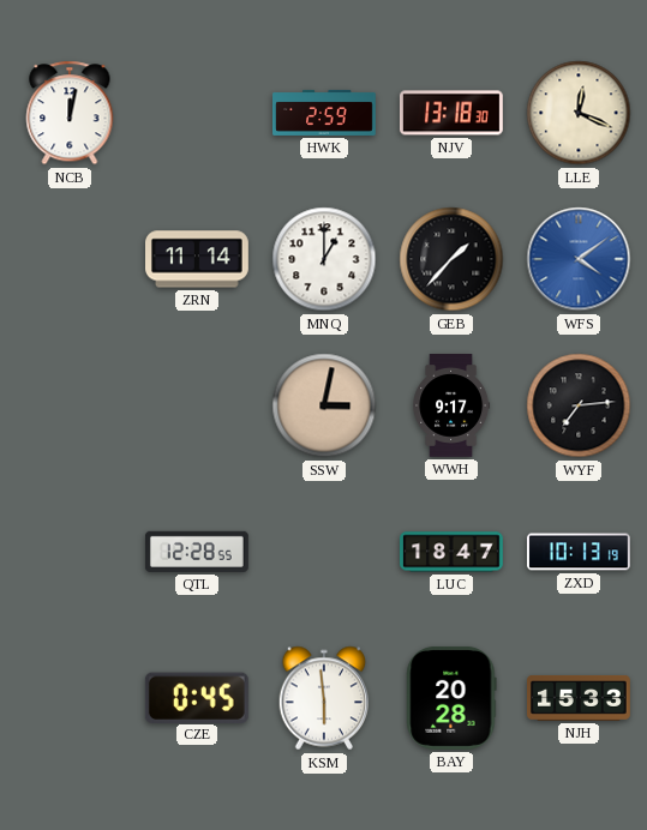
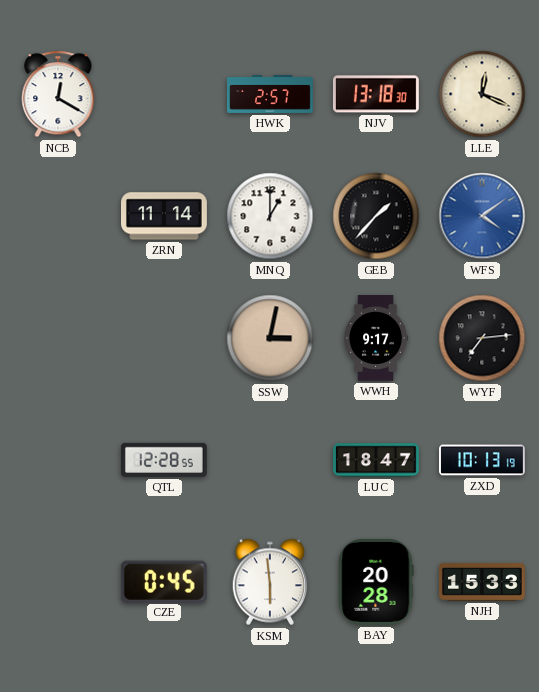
NCB: 12:02 -> 12:20
HWK: 2:59 -> 2:57
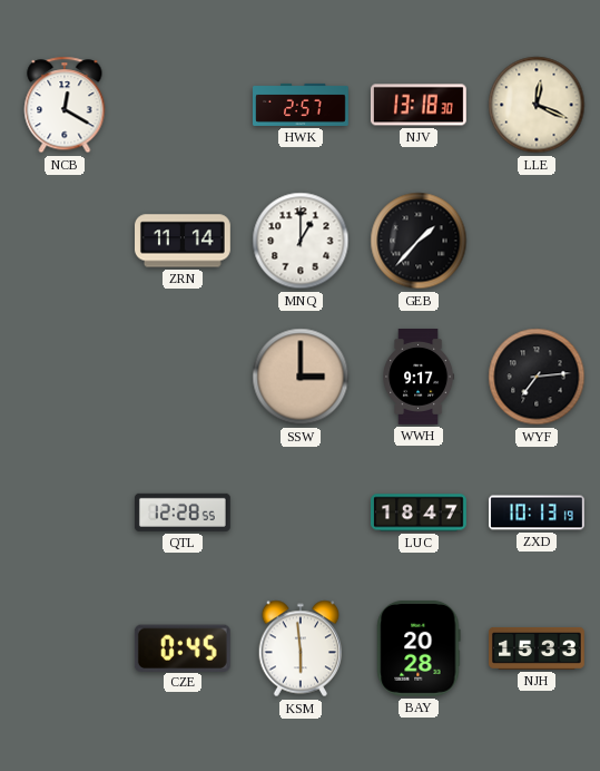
WFS: 4:09 -> none
SSW: 3:02 -> 3:00
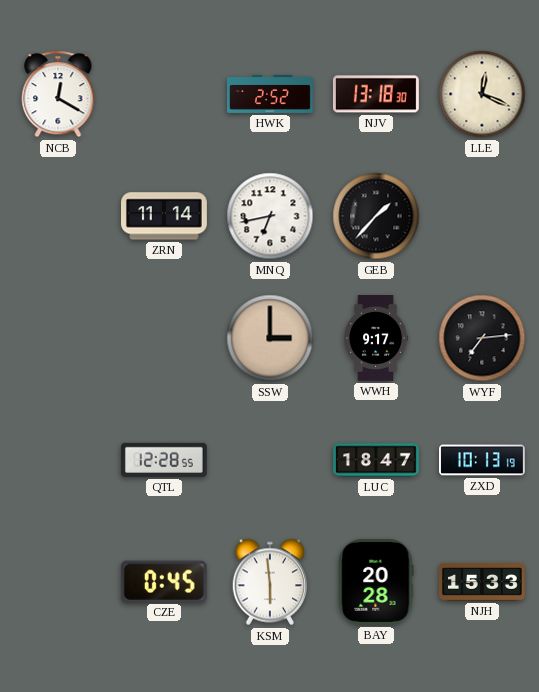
HWK: 2:57 -> 2:52
MNQ: 1:00 -> 6:43
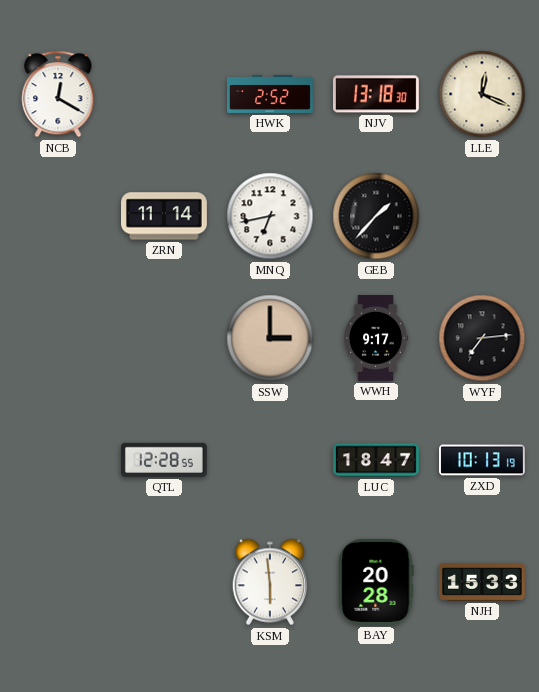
CZE: 0:45 -> none
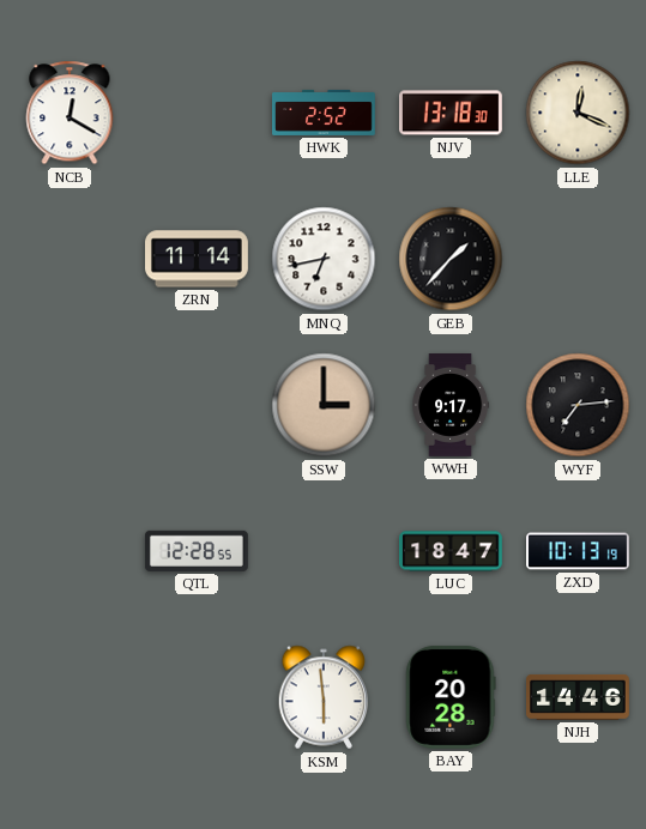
NJH: 15:33 -> 14:46
